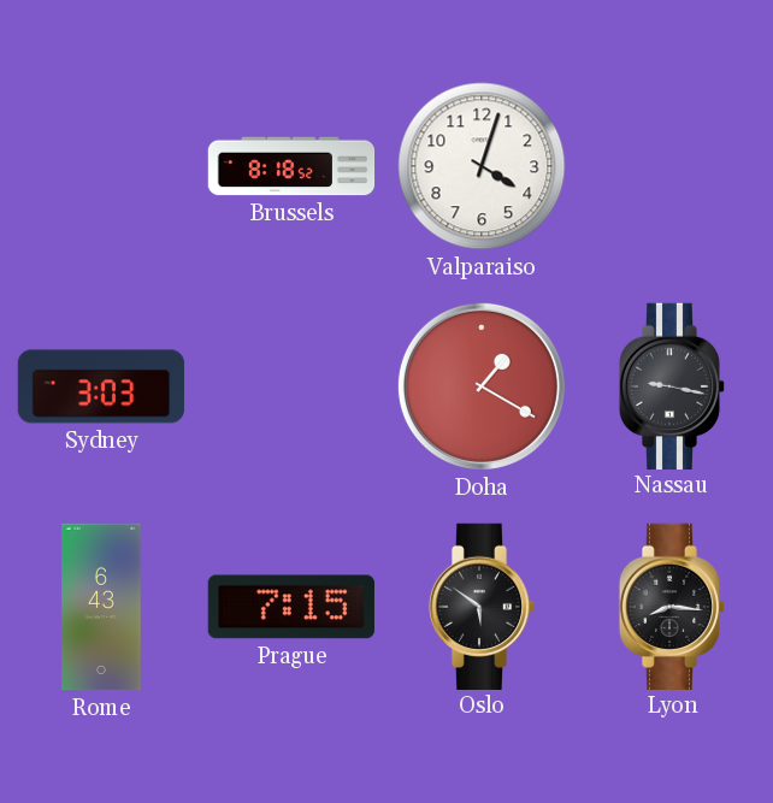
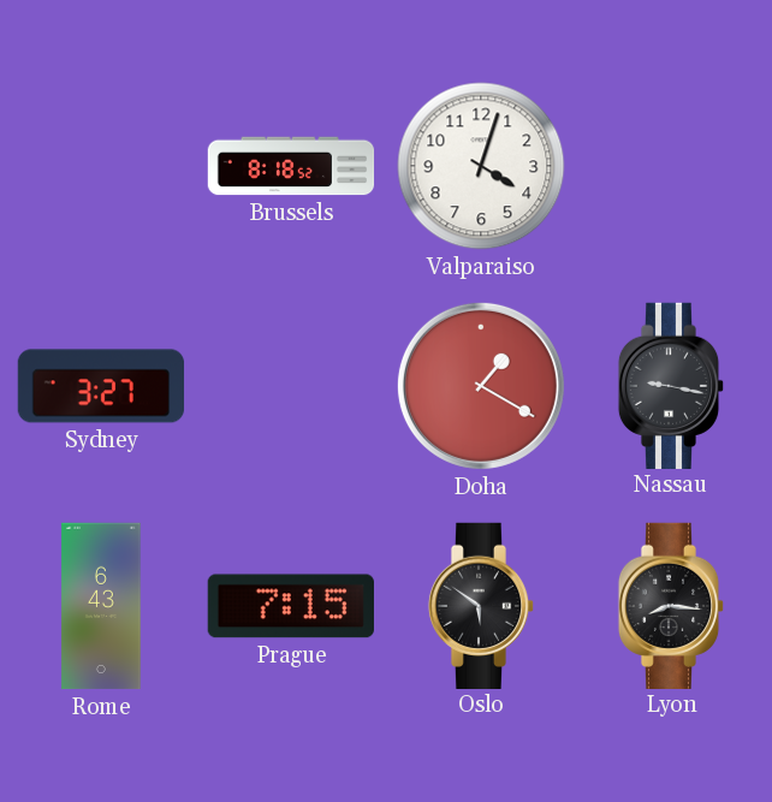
Sydney: 3:03 -> 3:27
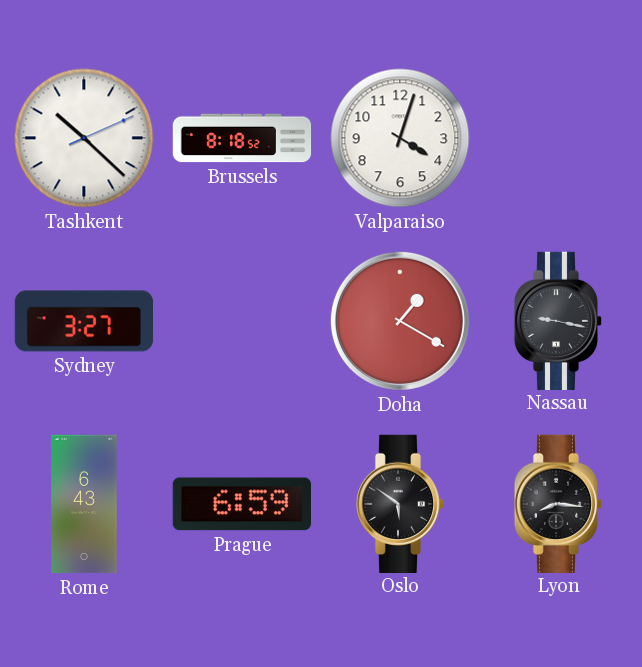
Tashkent: none -> 10:22
Prague: 7:15 -> 6:59
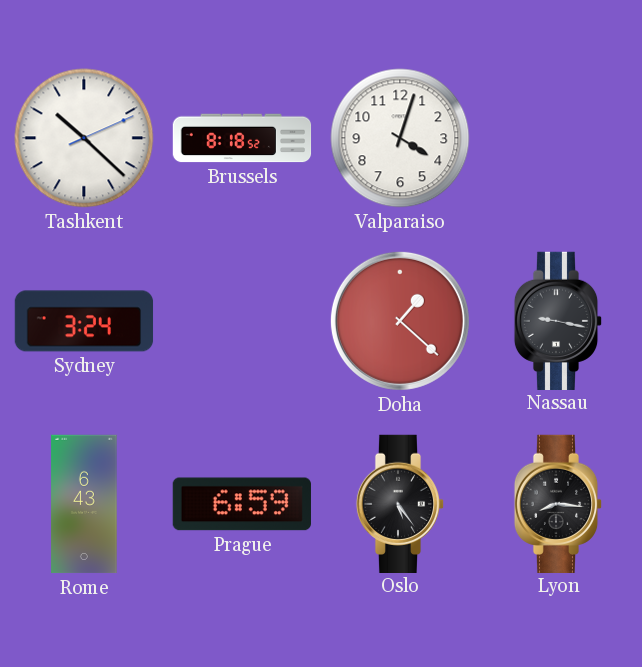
Sydney: 3:27 -> 3:24
Doha: 1:20 -> 1:22
Oslo: 5:51 -> 5:24
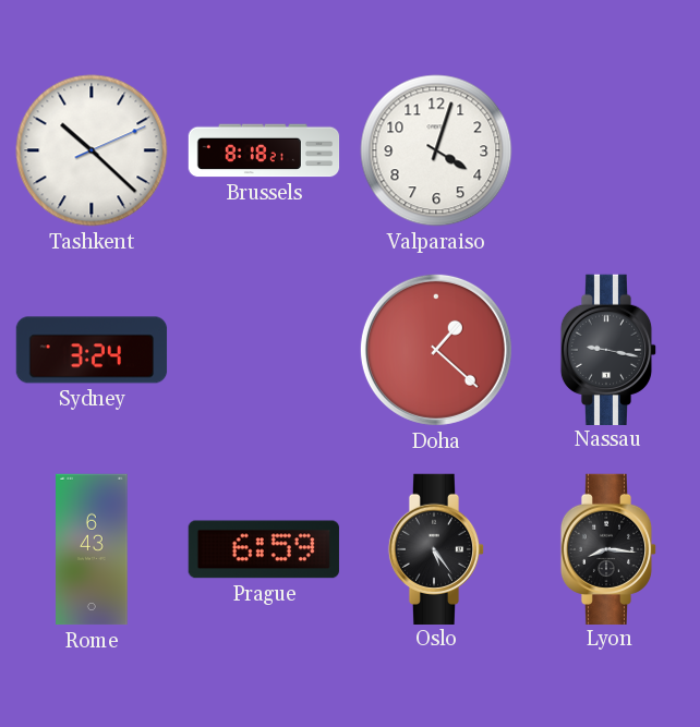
Brussels: 8:18:52 -> 8:18:21
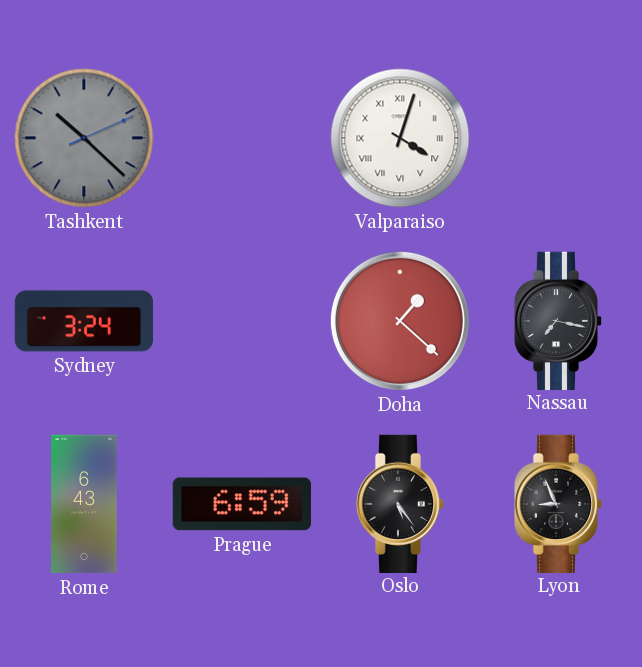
Tashkent dial: white -> grey
Brussels: 8:18 -> none
Valparaiso numerals: Arabic -> Roman
Nassau: 9:17 -> 7:17
Lyon: 8:16 -> 8:56
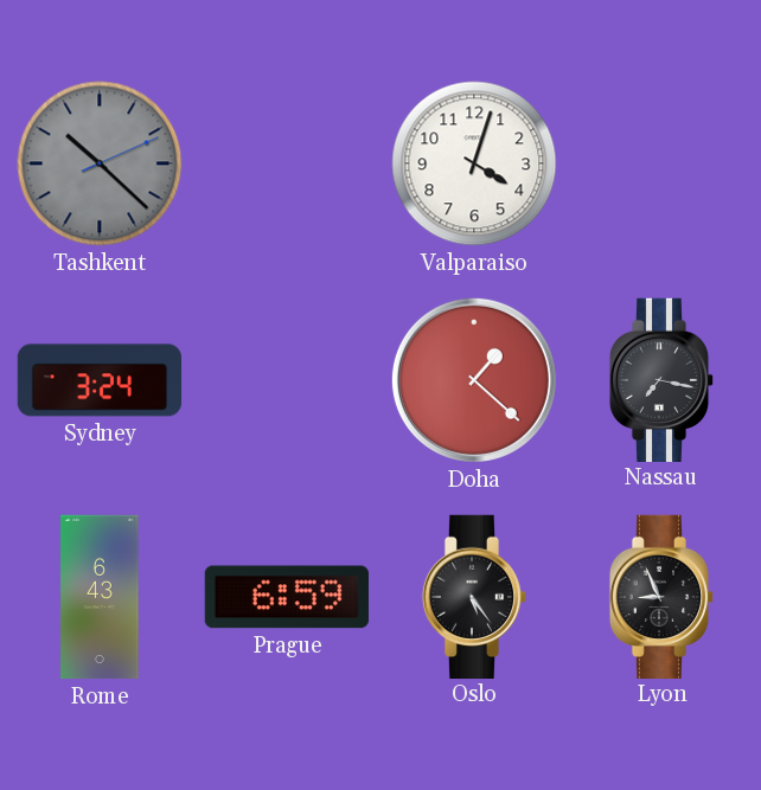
Valparaiso numerals: Roman -> Arabic
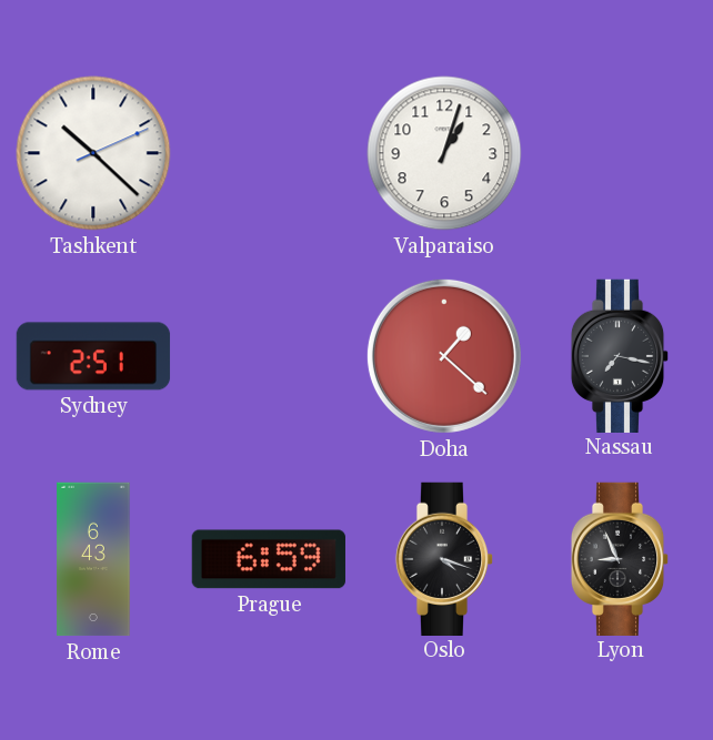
Tashkent dial: grey -> white
Valparaiso: 4:03 -> 1:03
Sydney: 3:24 -> 2:51
Oslo: 5:24 -> 4:18
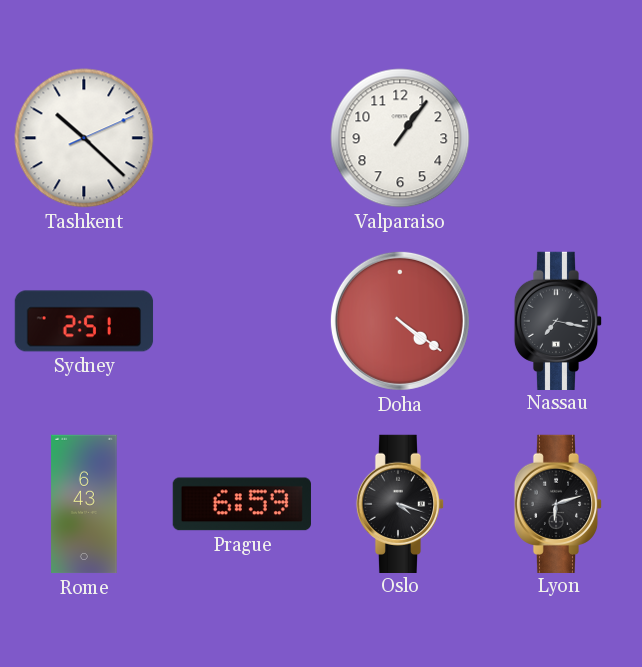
Valparaiso: 1:03 -> 1:06
Doha: 1:22 -> 4:21
Lyon: 8:56 -> 6:12
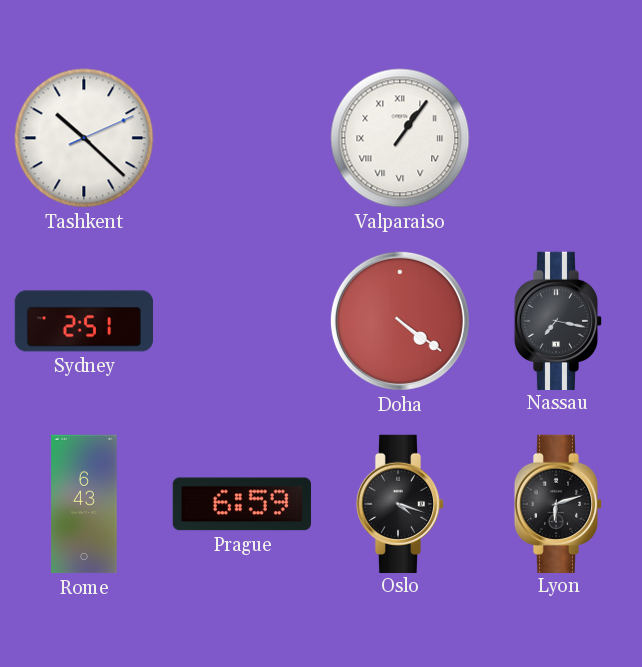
Valparaiso numerals: Arabic -> Roman
